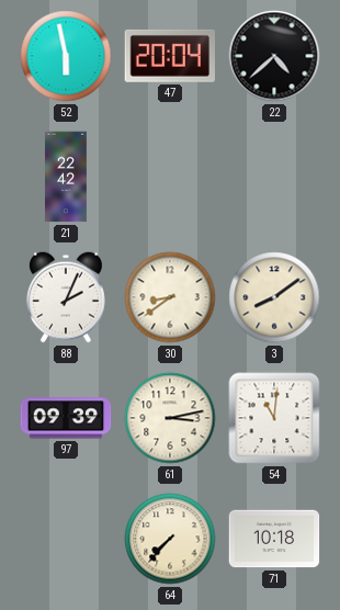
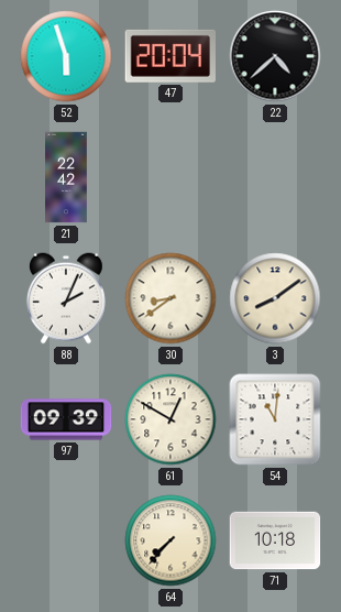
52: 5:58 -> 5:57
61: 3:13 -> 12:50
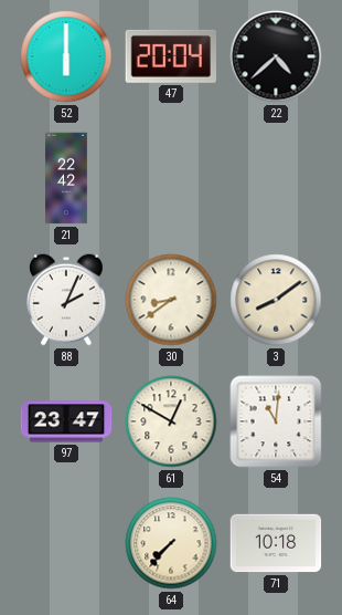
52: 5:57 -> 6:00
97: 09:39 -> 23:47
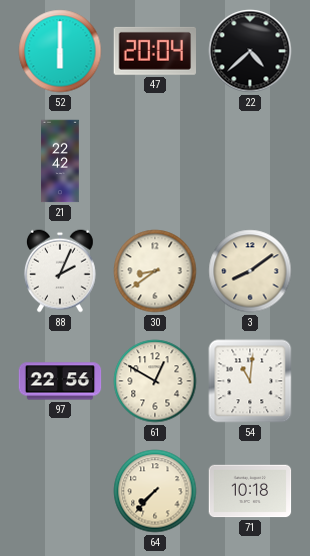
97: 23:47 -> 22:56
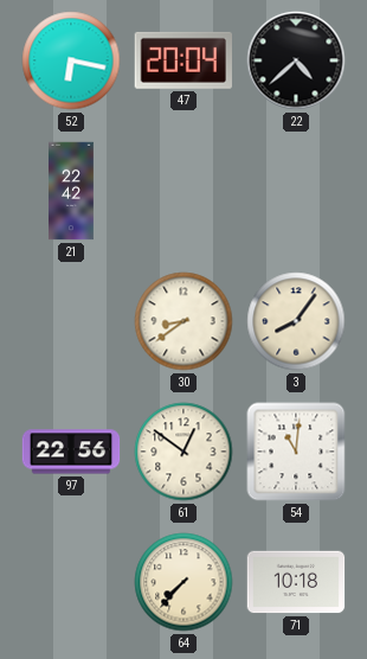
52: 6:00 -> 6:17
88: 2:04 -> none
3: 8:09 -> 8:06
61: 12:50 -> 12:51
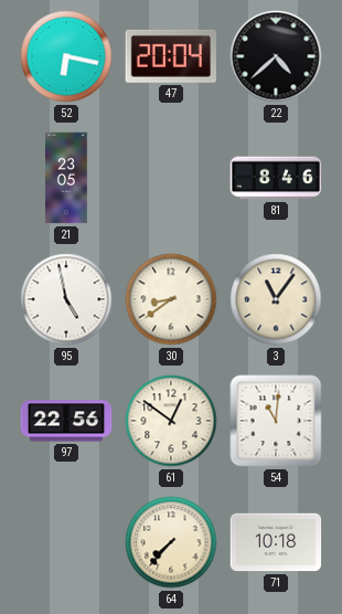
21: 22:42 -> 23:05
81: none -> 8:46
95: none -> 4:58
3: 8:06 -> 11:06
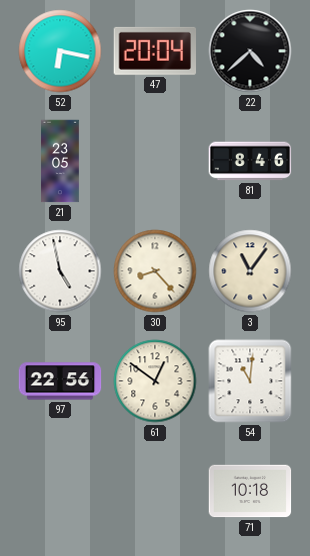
30: 8:39 -> 8:23
64: 7:37 -> none
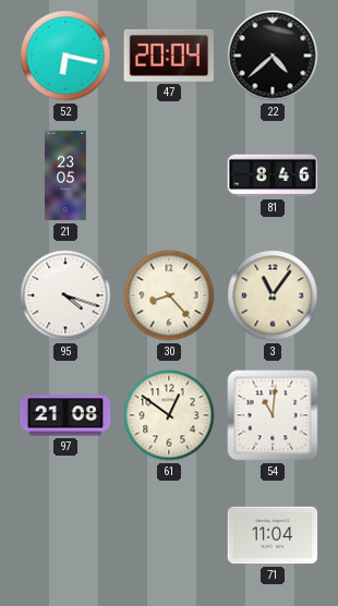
95: 4:58 -> 4:18
97: 22:56 -> 21:08
71: 10:18 -> 11:04
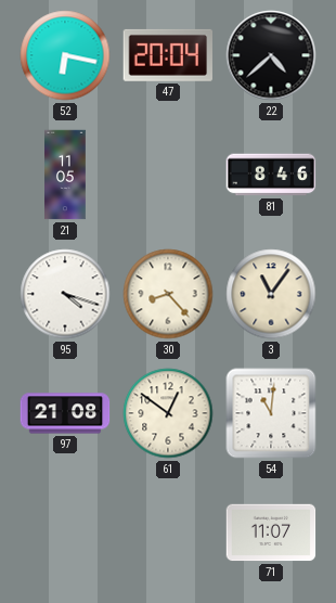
21: 23:05 -> 11:05
71: 11:04 -> 11:07
